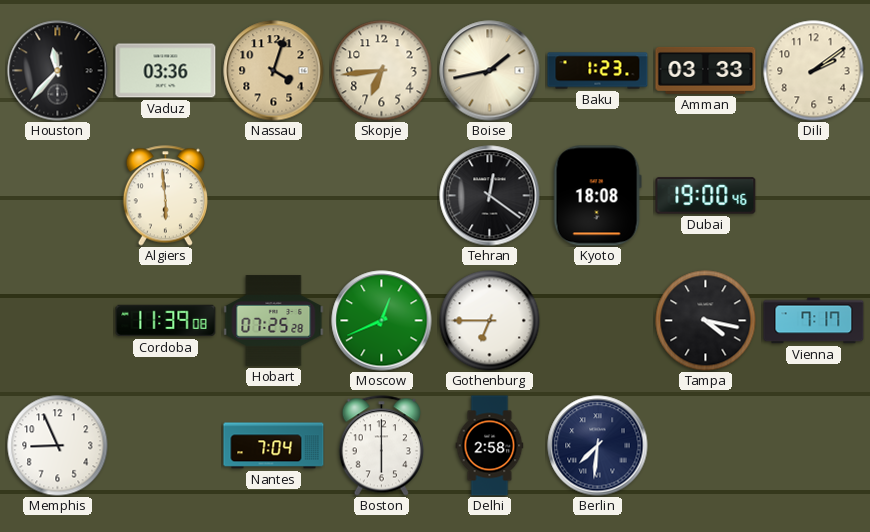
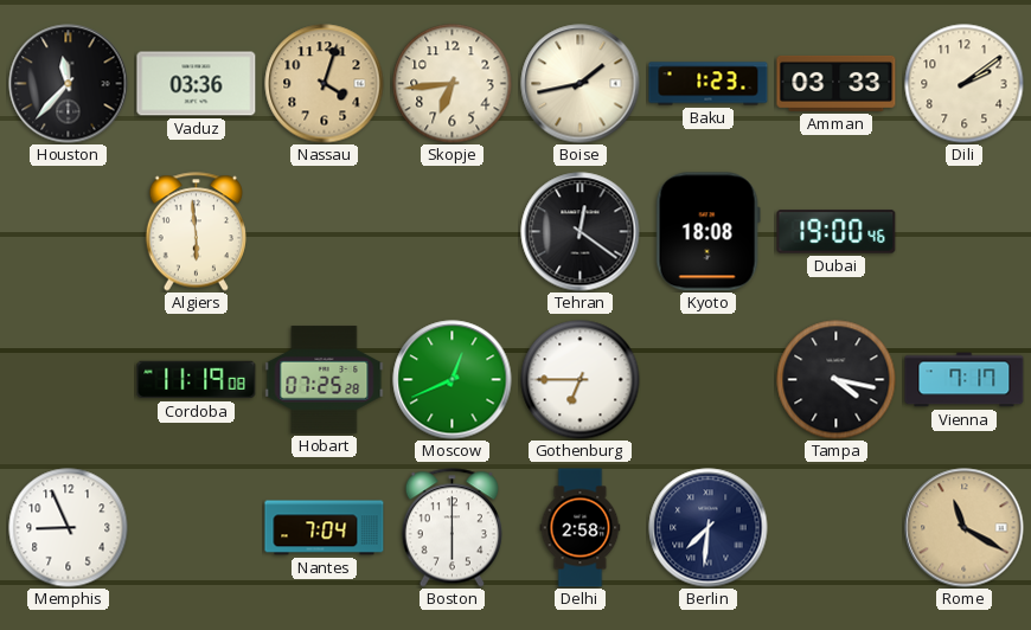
Cordoba: 11:39 -> 11:19
Rome: none -> 11:20
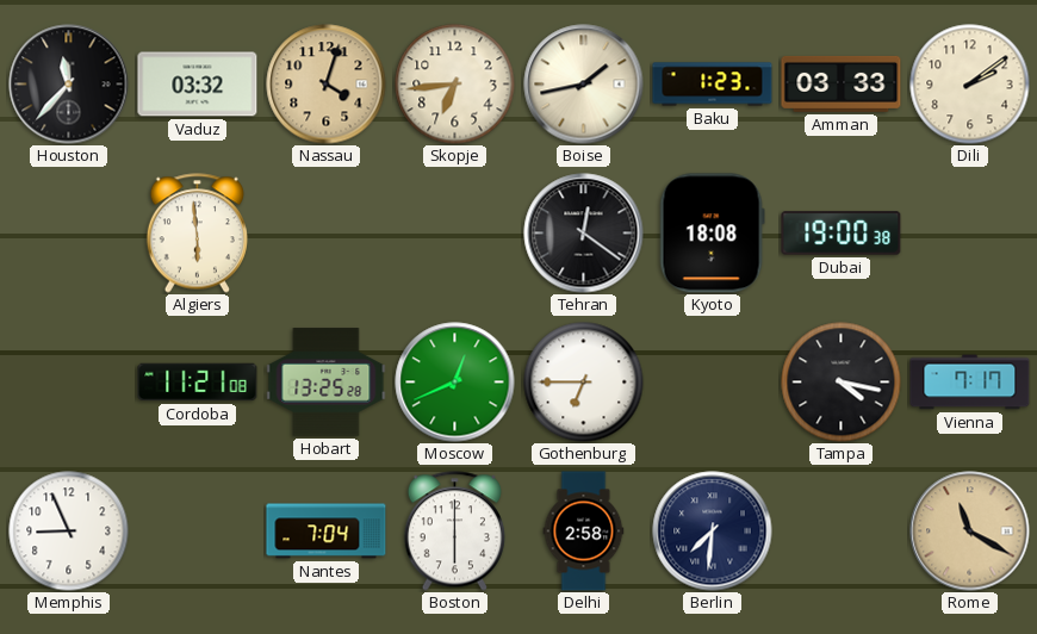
Vaduz: 03:36 -> 03:32
Dubai: 19:00:46 -> 19:00:38
Cordoba: 11:19 -> 11:21
Hobart: 07:25 -> 13:25
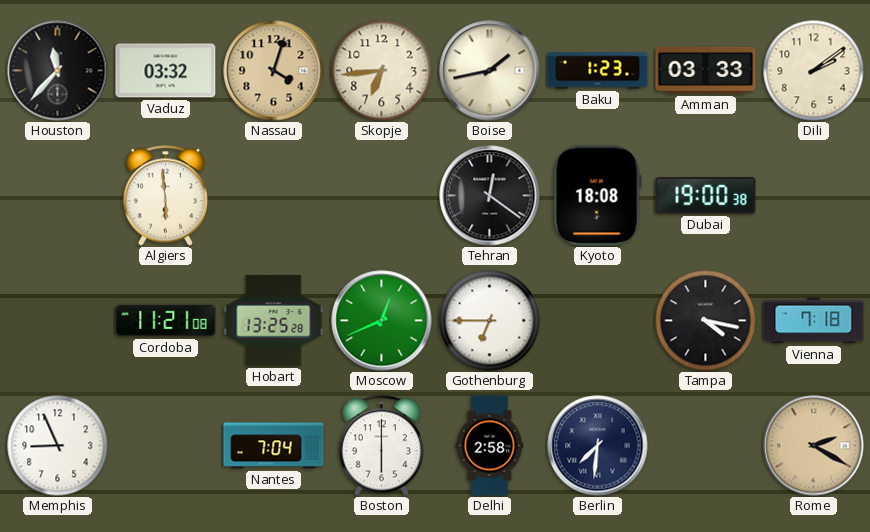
Vienna: 7:17 -> 7:18
Rome: 11:20 -> 2:20
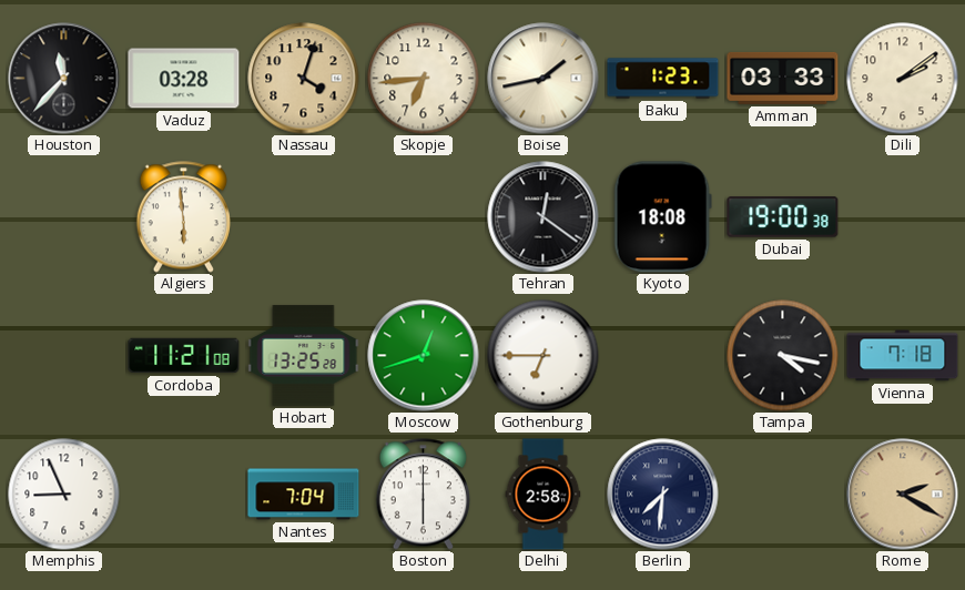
Vaduz: 03:32 -> 03:28
Moscow: 12:41 -> 12:42
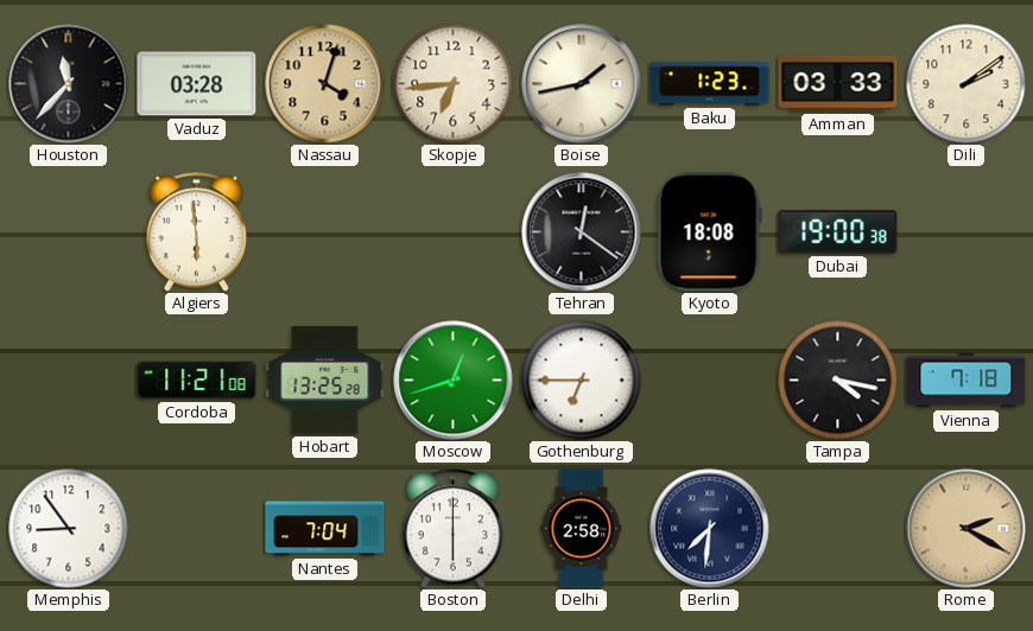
Memphis: 8:56 -> 8:54
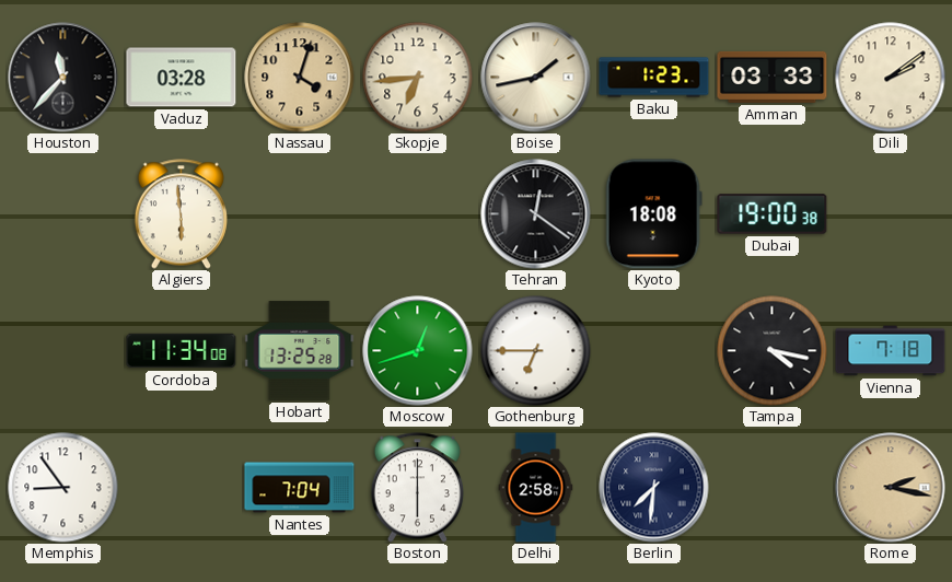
Cordoba: 11:21 -> 11:34
Rome: 2:20 -> 2:17
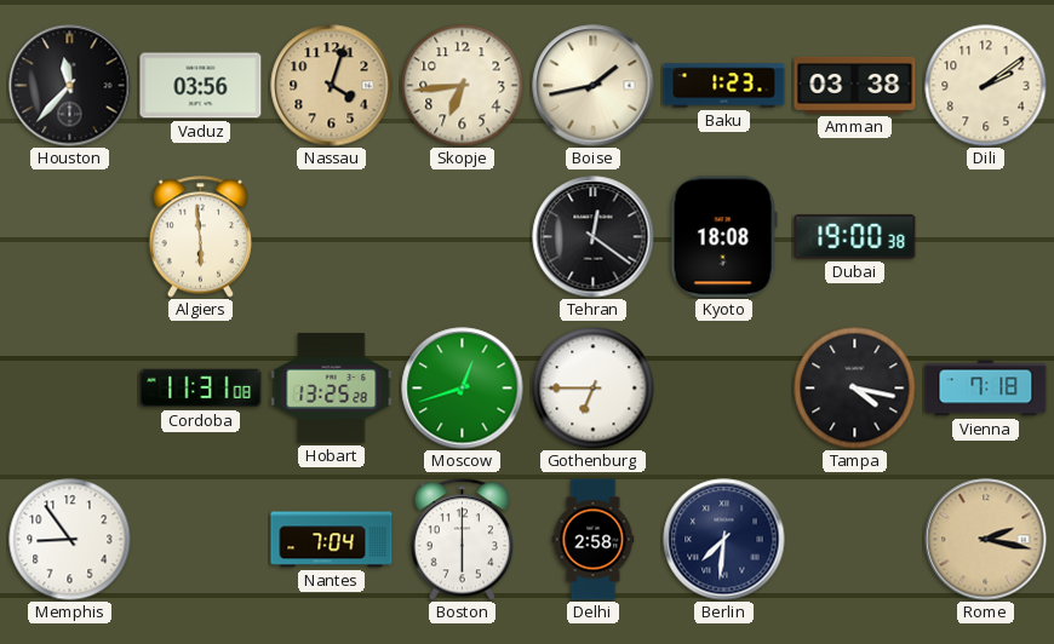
Vaduz: 03:28 -> 03:56
Amman: 03:33 -> 03:38
Cordoba: 11:34 -> 11:31
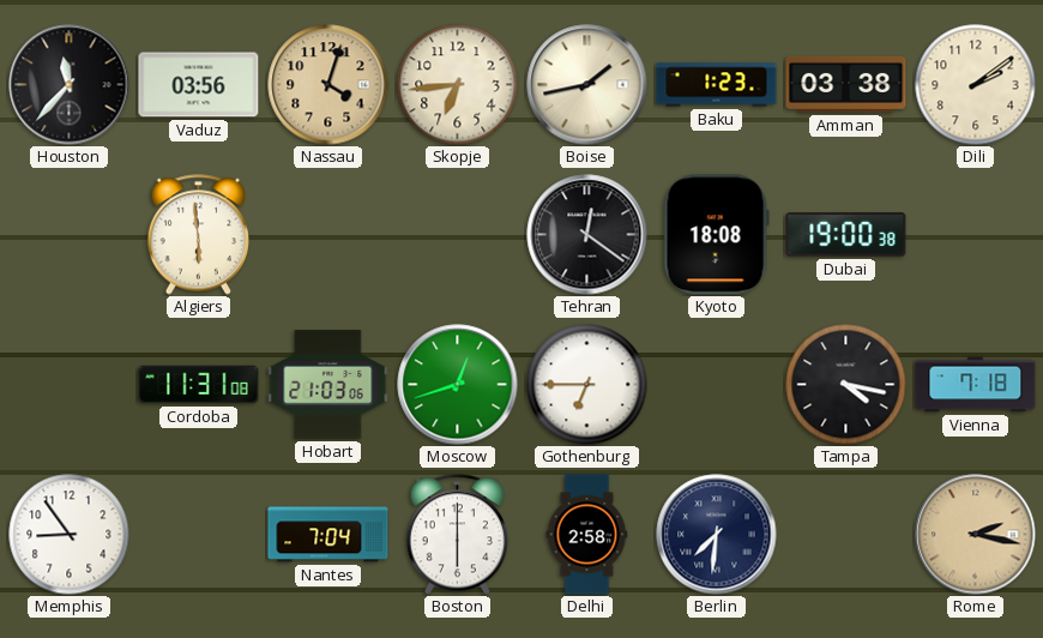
Hobart: 13:25 -> 21:03
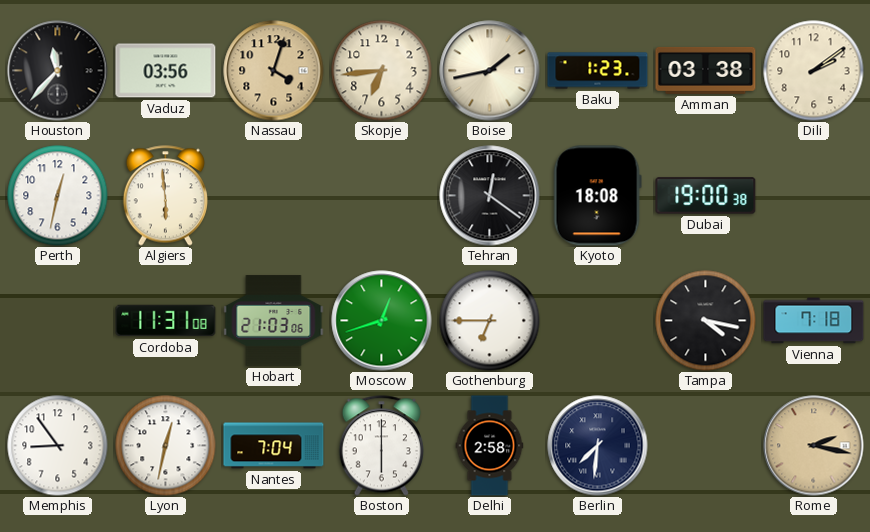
Perth: none -> 12:32
Lyon: none -> 12:32
